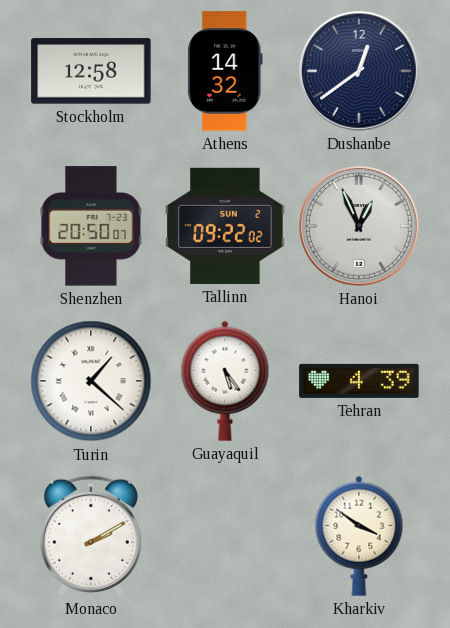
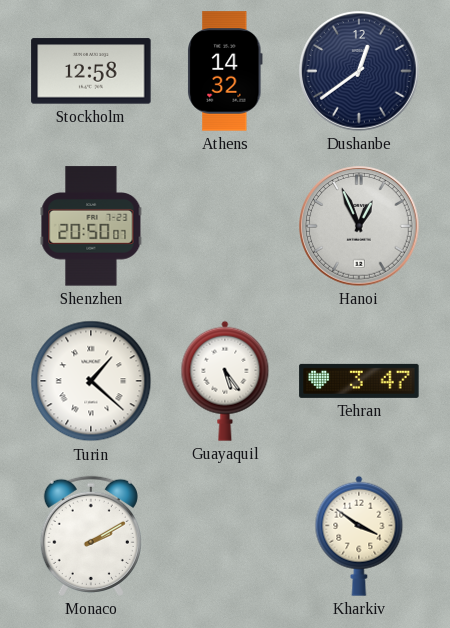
Tallinn: 09:22 -> none
Tehran: 4:39 -> 3:47
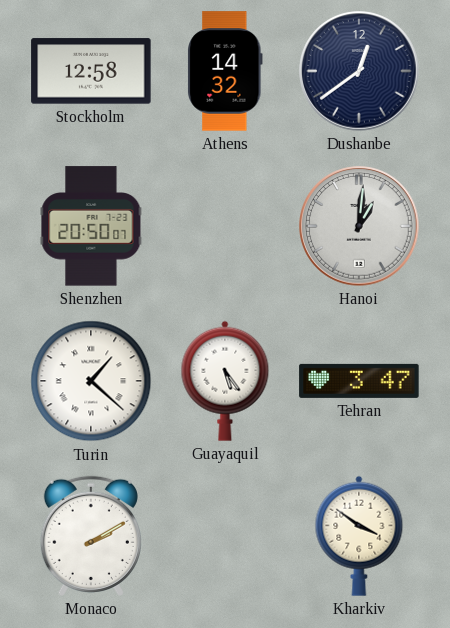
Hanoi: 12:56 -> 1:01
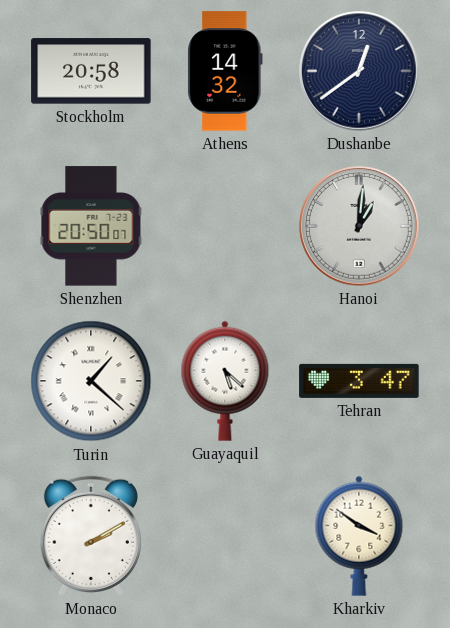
Stockholm: 12:58 -> 20:58
Guayaquil: 5:24 -> 5:22
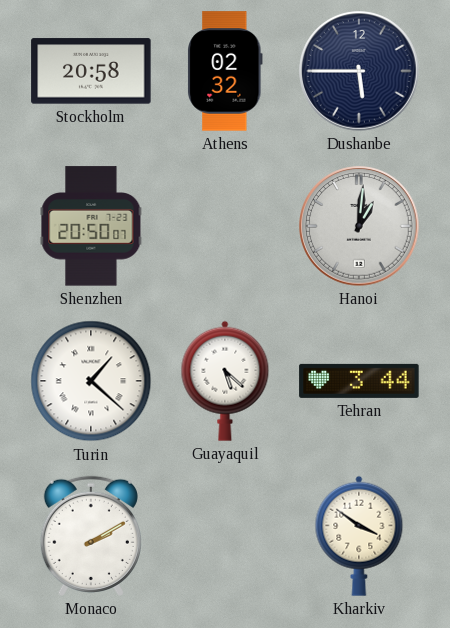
Athens: 14:32 -> 02:32
Dushanbe: 12:39 -> 5:45
Tehran: 3:47 -> 3:44
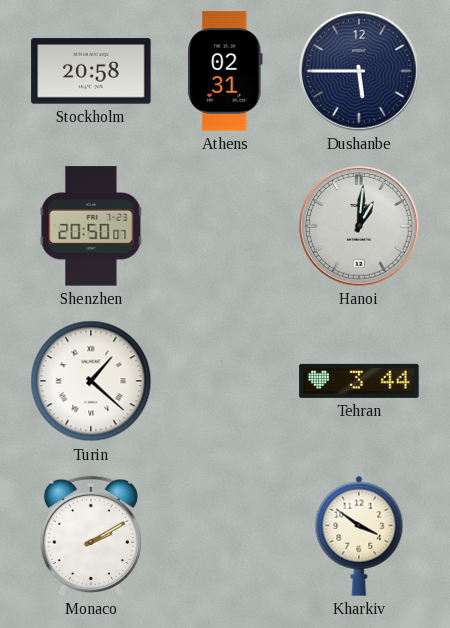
Athens: 02:32 -> 02:31
Guayaquil: 5:22 -> none
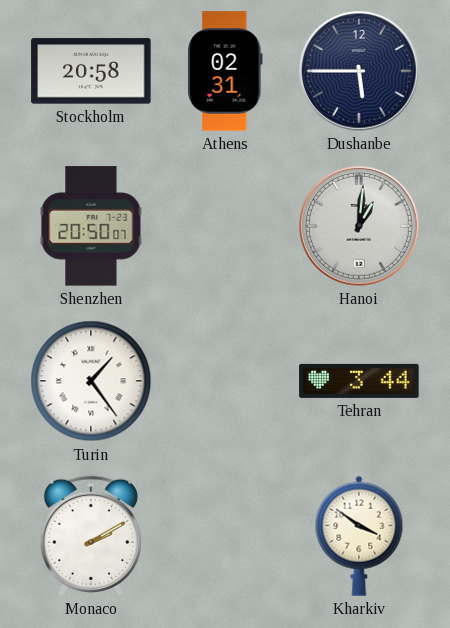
Turin: 1:22 -> 1:24
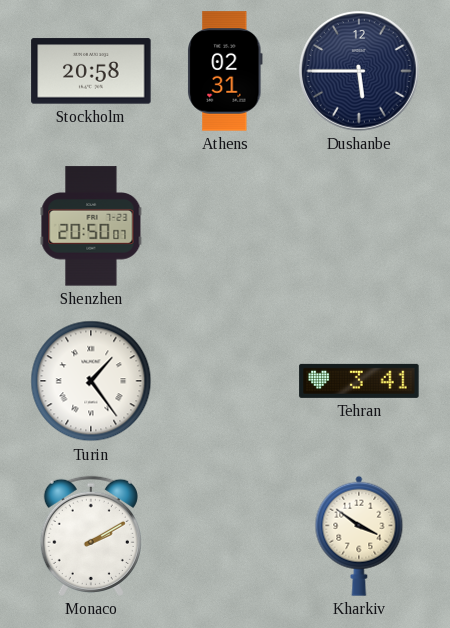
Hanoi: 1:01 -> none
Tehran: 3:44 -> 3:41
